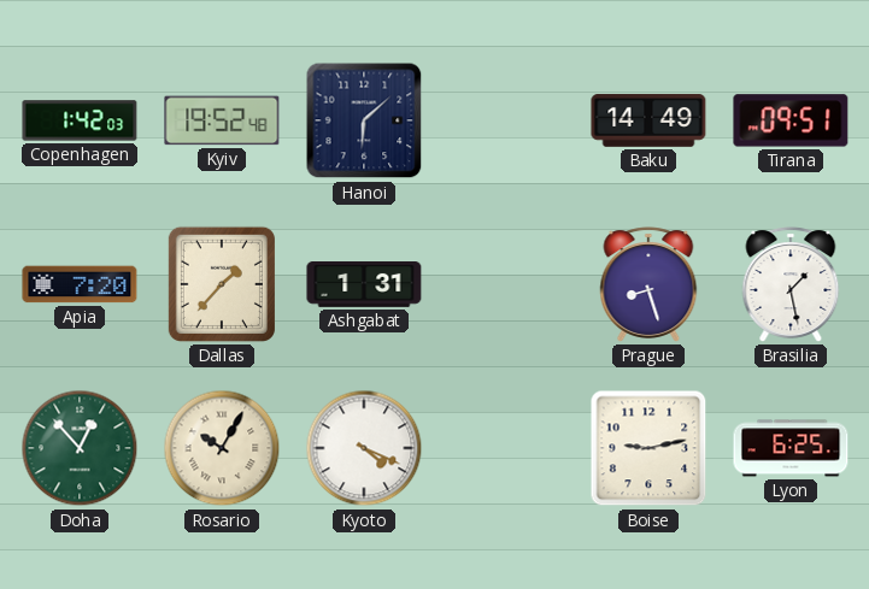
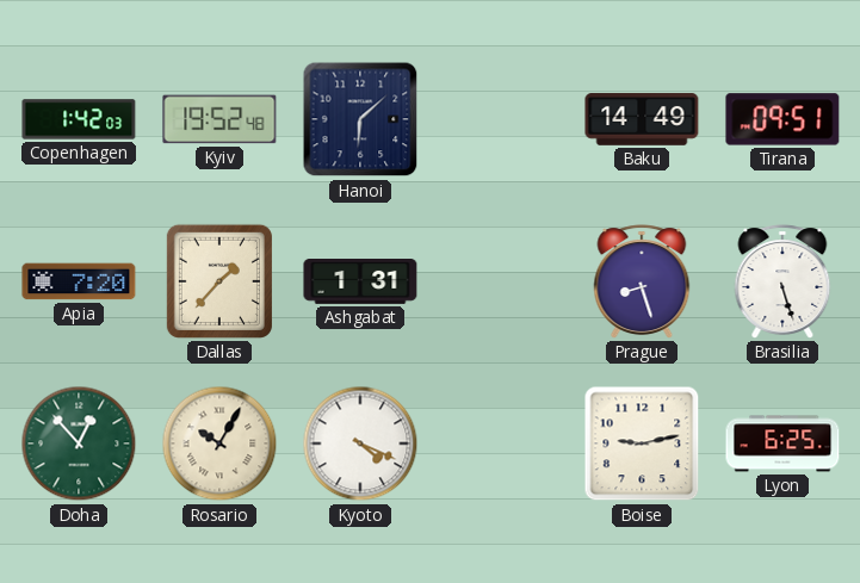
Brasilia: 1:28 -> 5:27
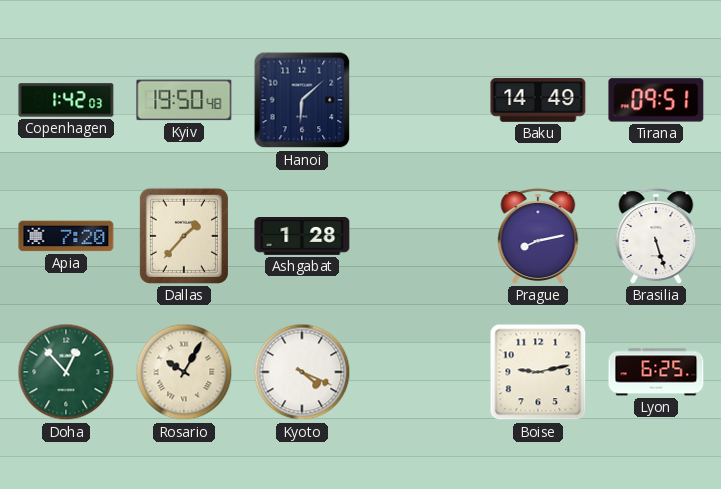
Kyiv: 19:52 -> 19:50
Ashgabat: 1:31 -> 1:28
Prague: 8:27 -> 8:13
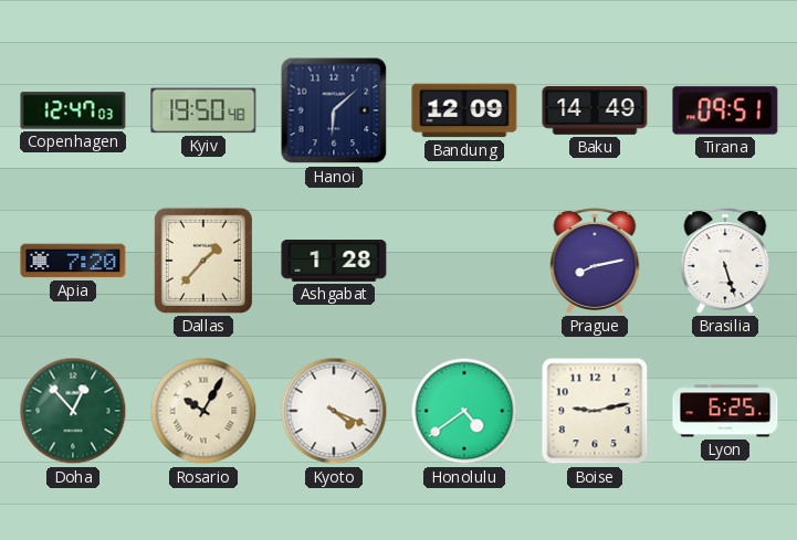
Copenhagen: 1:42 -> 12:47
Bandung: none -> 12:09
Honolulu: none -> 4:39
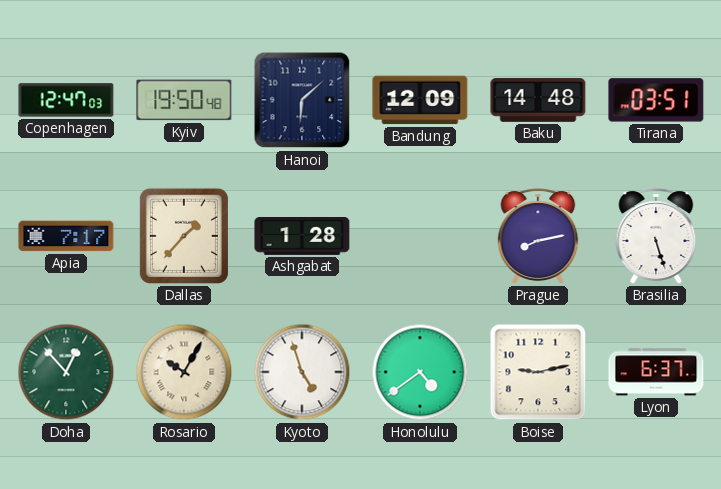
Baku: 14:49 -> 14:48
Tirana: 09:51 -> 03:51
Apia: 7:20 -> 7:17
Kyoto: 4:19 -> 4:57
Lyon: 6:25 -> 6:37
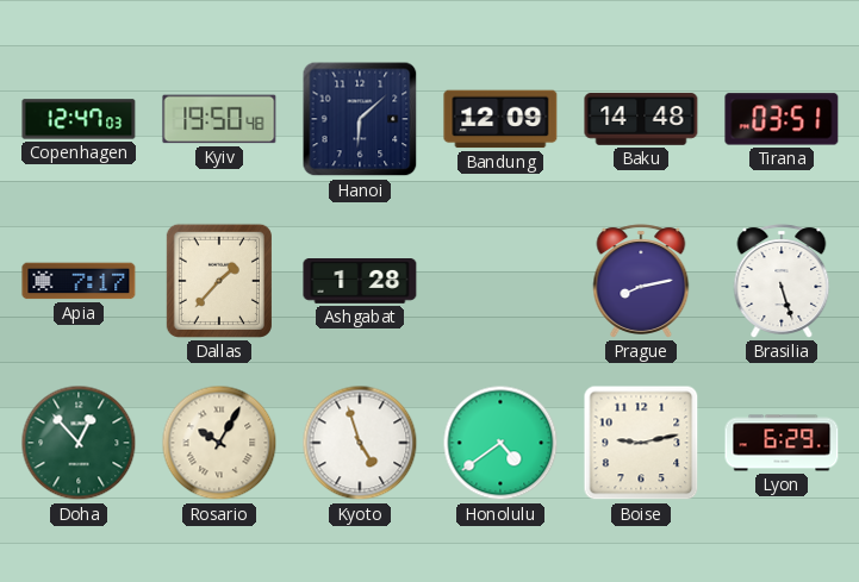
Lyon: 6:37 -> 6:29
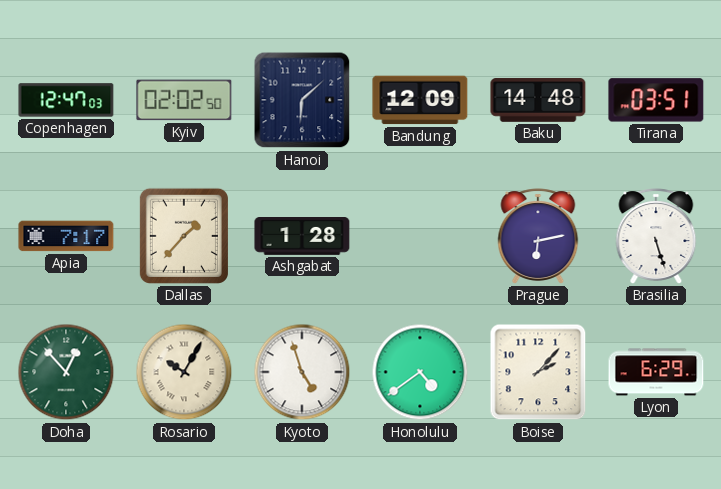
Kyiv: 19:50 -> 02:02
Prague: 8:13 -> 6:13
Boise: 9:13 -> 2:07
